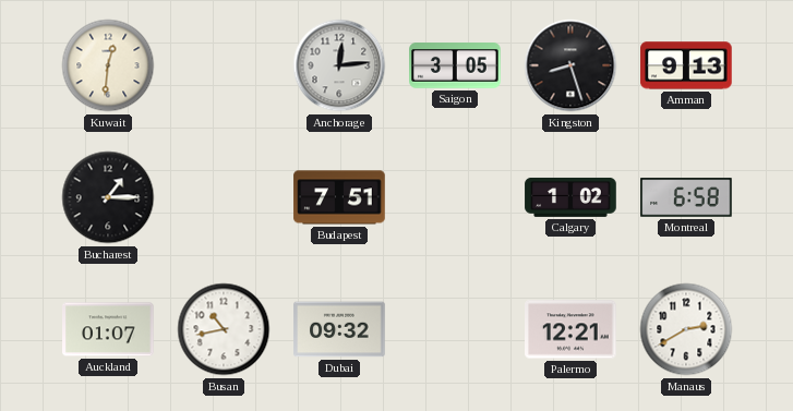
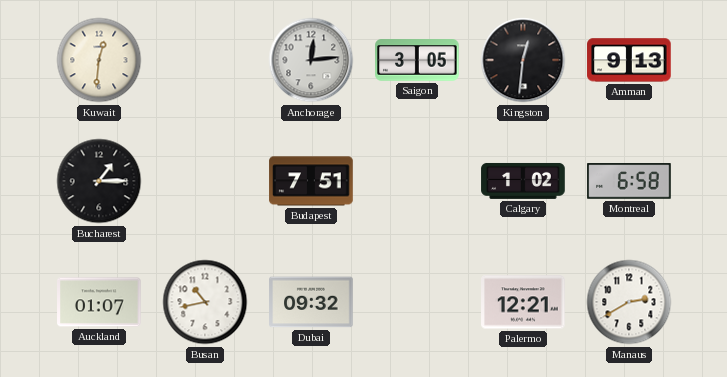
Kingston: 8:27 -> 12:31
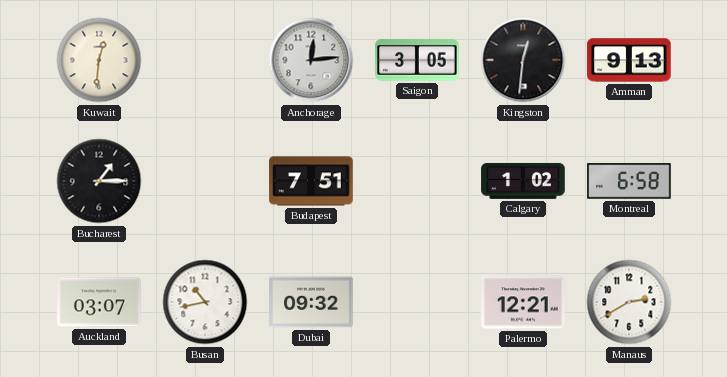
Auckland: 01:07 -> 03:07
